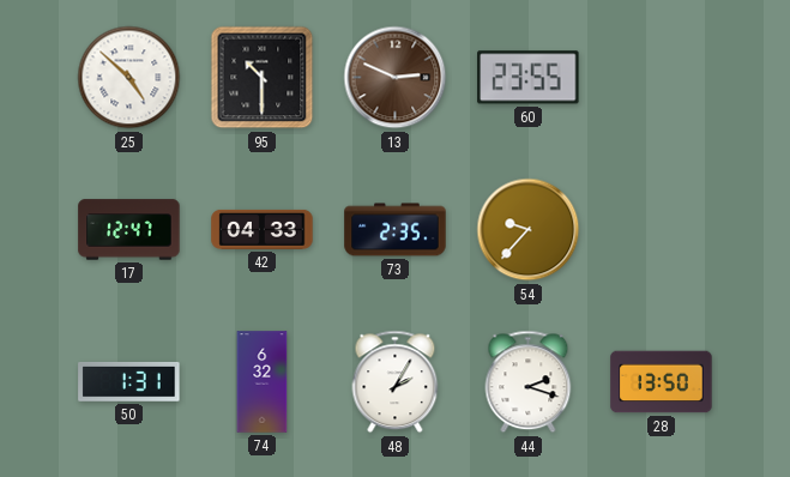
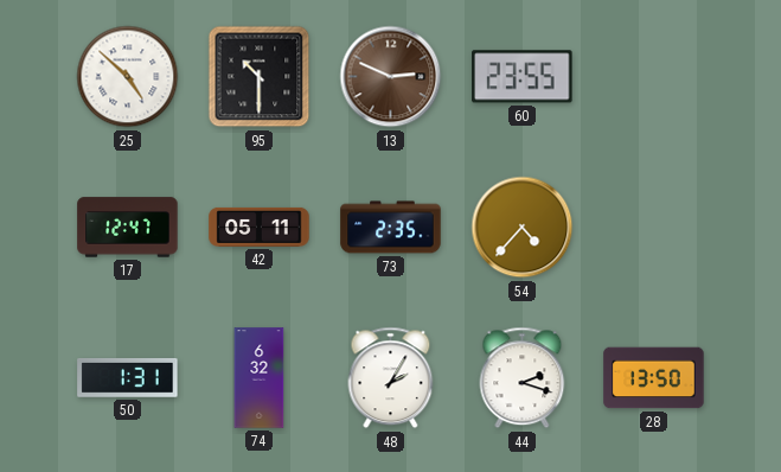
42: 04:33 -> 05:11
54: 9:37 -> 4:37
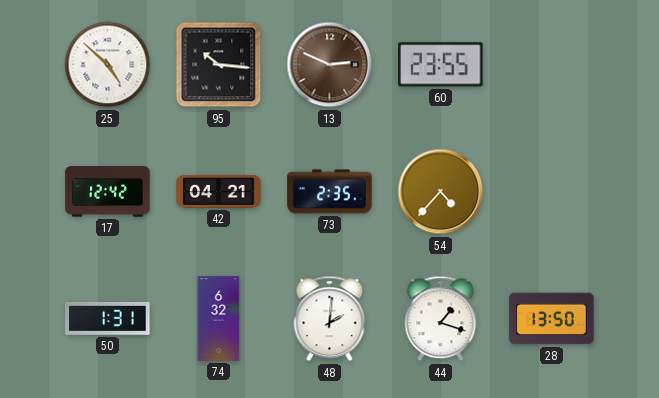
95: 10:30 -> 10:16
17: 12:47 -> 12:42
42: 05:11 -> 04:21
48: 2:05 -> 2:01
44: 2:18 -> 1:18
